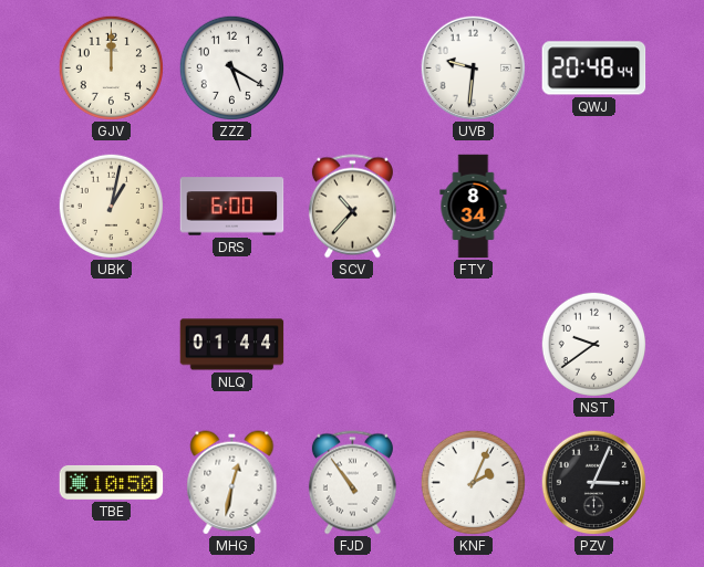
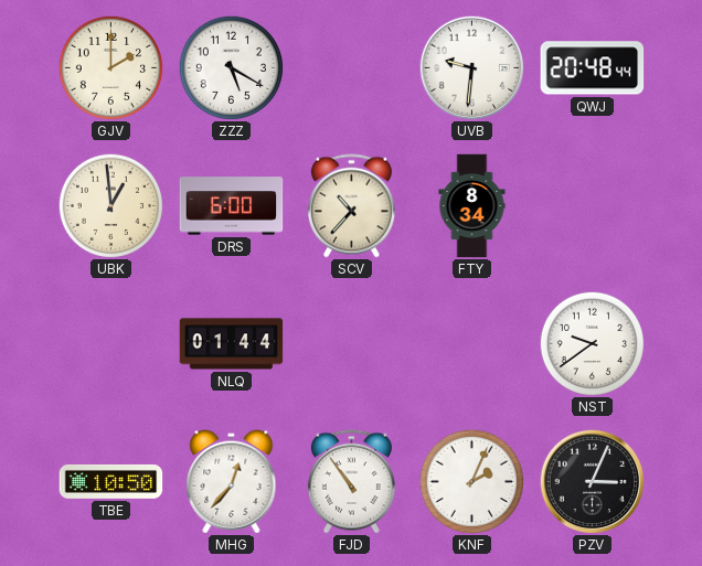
GJV: 12:00 -> 2:00
UBK: 1:02 -> 12:59
MHG: 12:32 -> 12:37
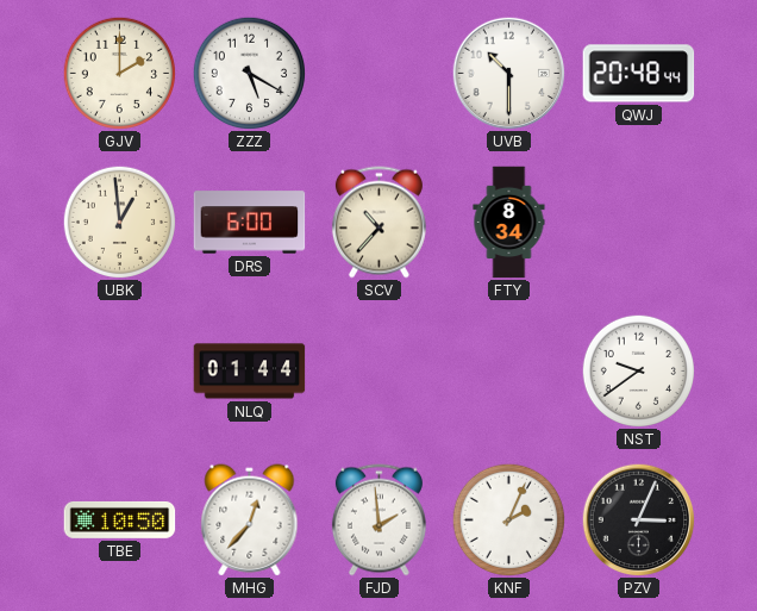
UVB: 9:31 -> 10:30
FJD: 10:54 -> 1:59
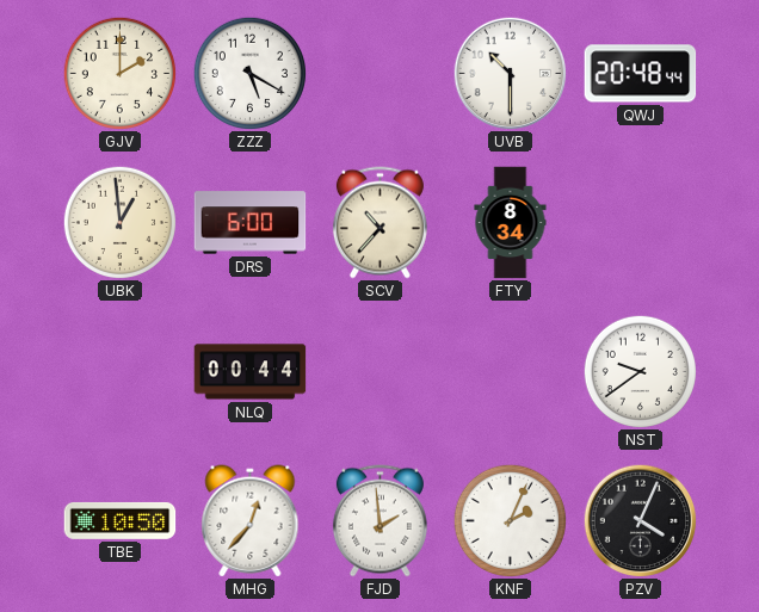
NLQ: 01:44 -> 00:44
PZV: 3:04 -> 4:04
